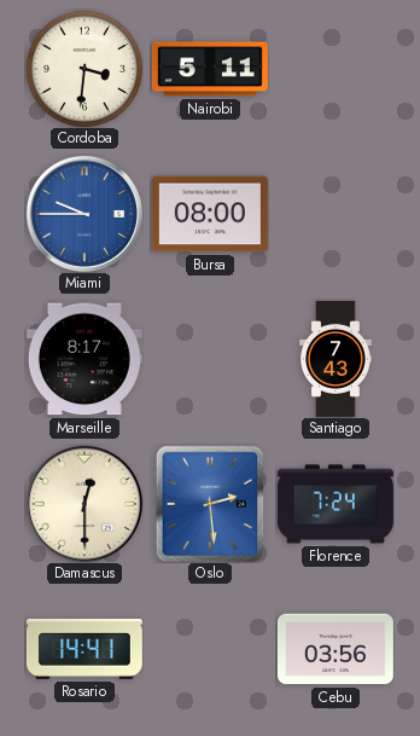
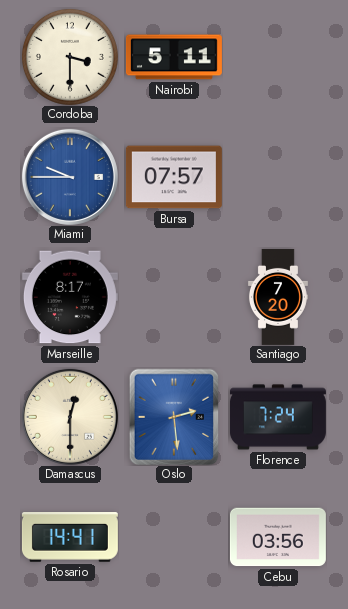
Cordoba: 3:31 -> 3:30
Bursa: 08:00 -> 07:57
Santiago: 7:43 -> 7:20
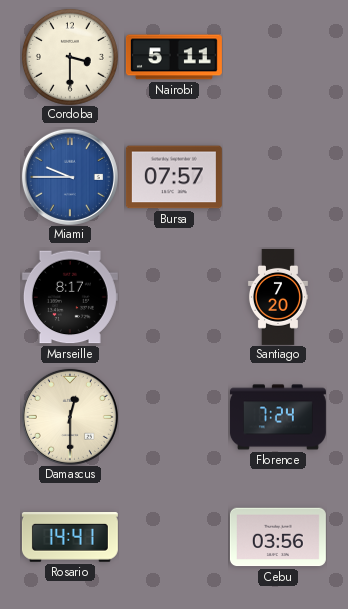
Oslo: 2:29 -> none
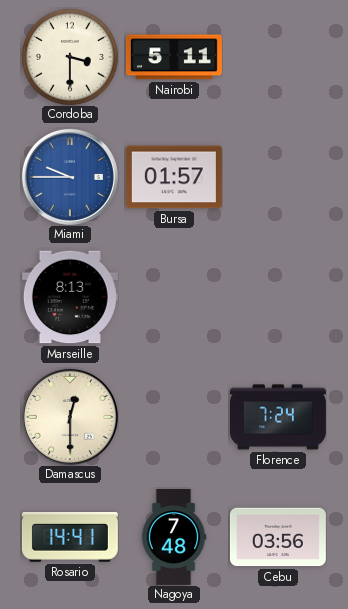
Bursa: 07:57 -> 01:57
Marseille: 8:17 -> 8:13
Santiago: 7:20 -> none
Nagoya: none -> 7:48
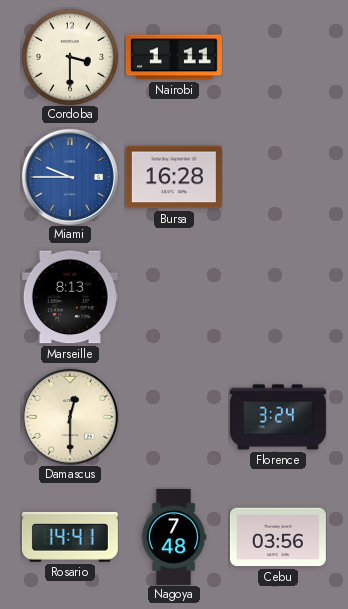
Nairobi: 5:11 -> 1:11
Bursa: 01:57 -> 16:28
Florence: 7:24 -> 3:24
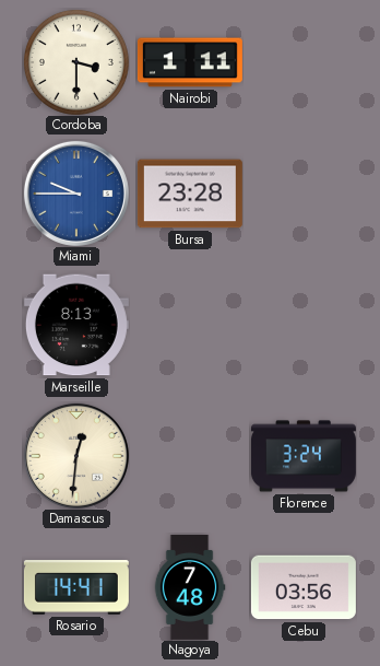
Bursa: 16:28 -> 23:28
Damascus: 12:30 -> 12:31
